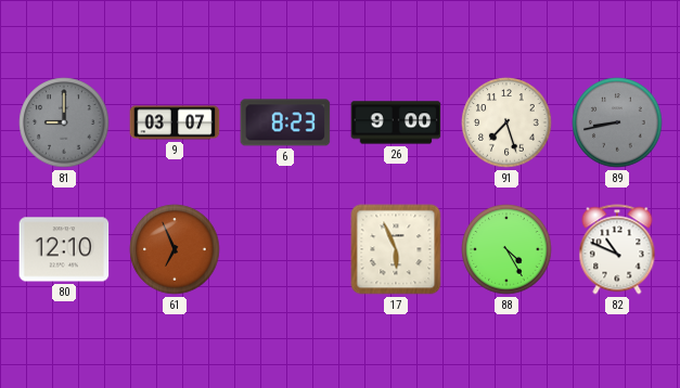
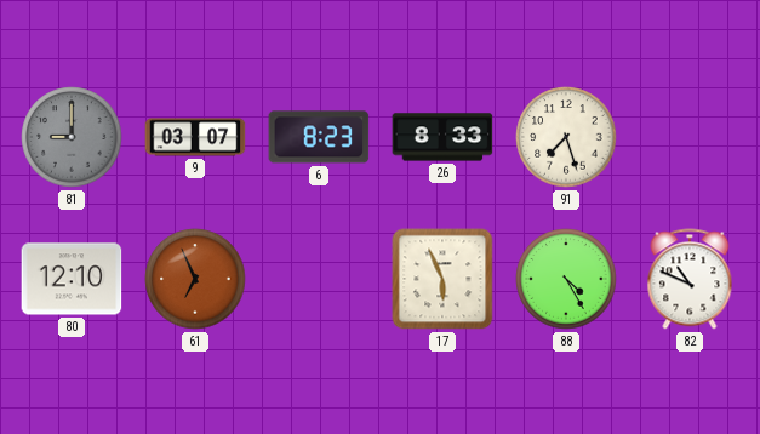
26: 9:00 -> 8:33
89: 8:43 -> none
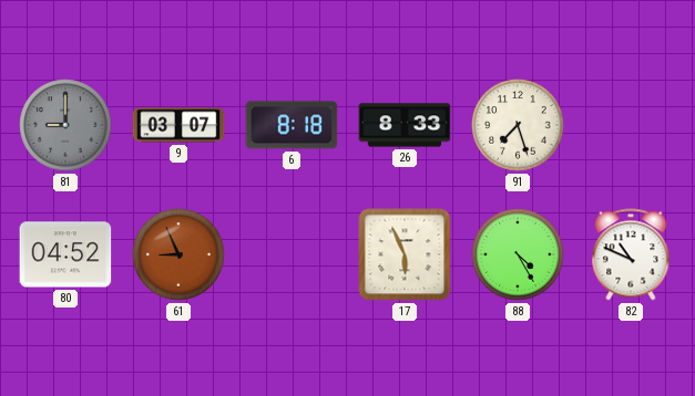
6: 8:23 -> 8:18
80: 12:10 -> 04:52
61: 6:56 -> 8:56
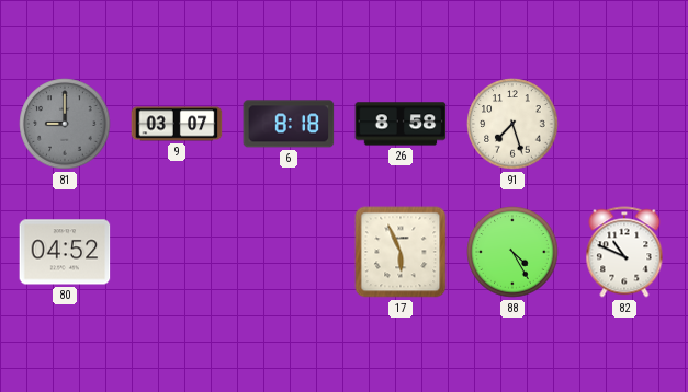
26: 8:33 -> 8:58
61: 8:56 -> none
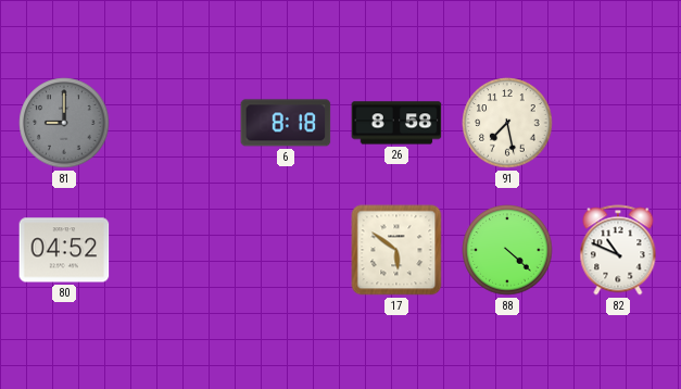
9: 03:07 -> none
91: 7:27 -> 7:28
17: 5:56 -> 5:51
88: 4:25 -> 4:22
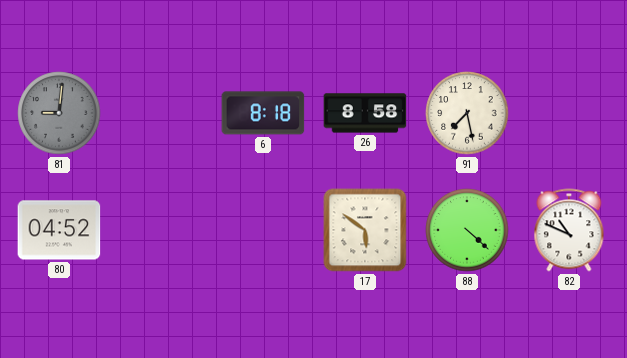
81: 9:00 -> 9:01
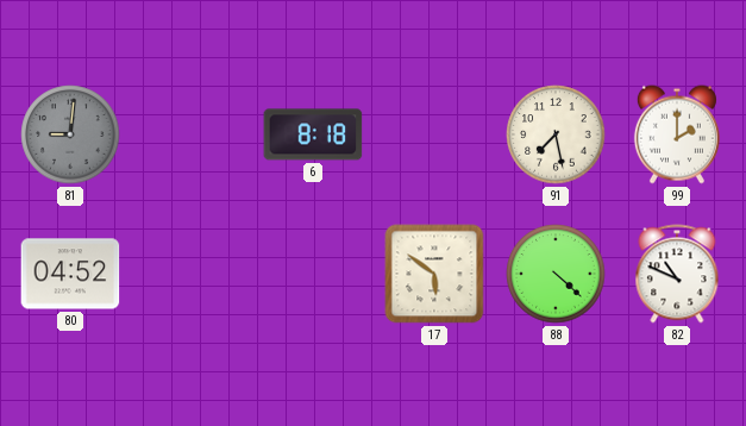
26: 8:58 -> none
99: none -> 2:00
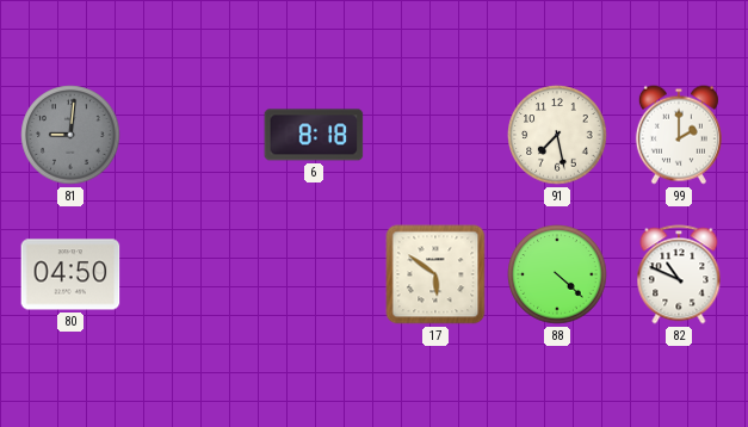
80: 04:52 -> 04:50
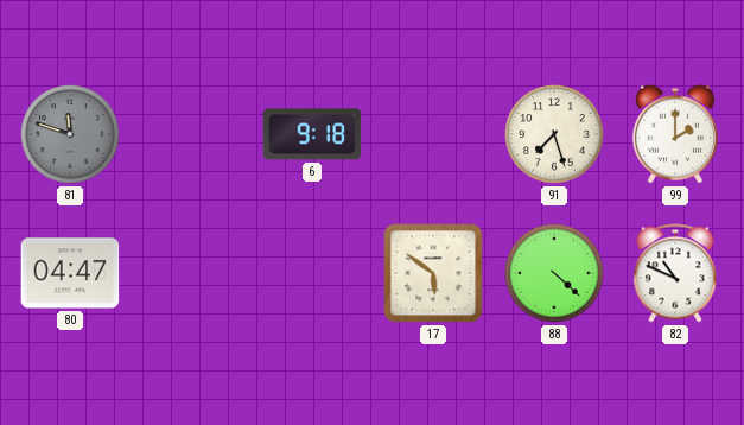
81: 9:01 -> 11:48
6: 8:18 -> 9:18
91: 7:28 -> 7:27
80: 04:50 -> 04:47
